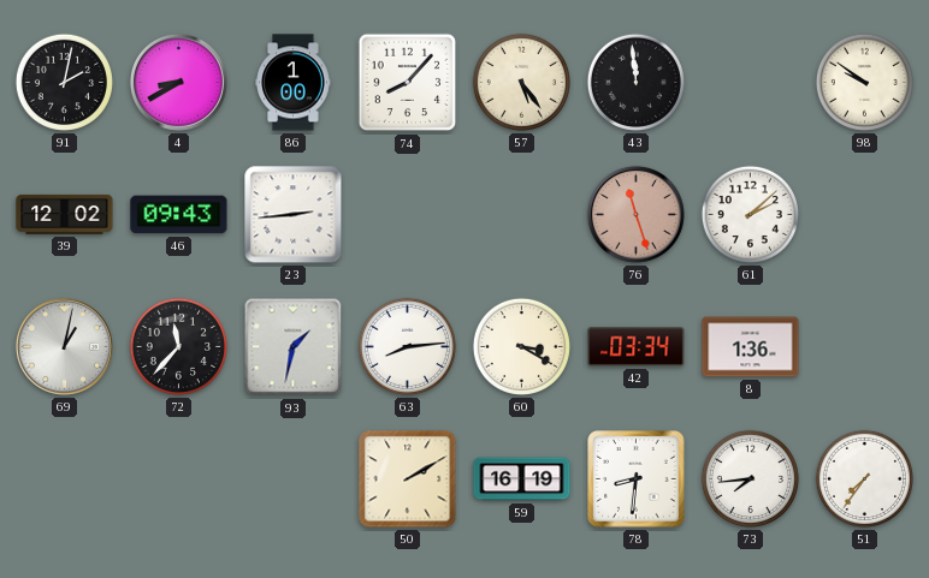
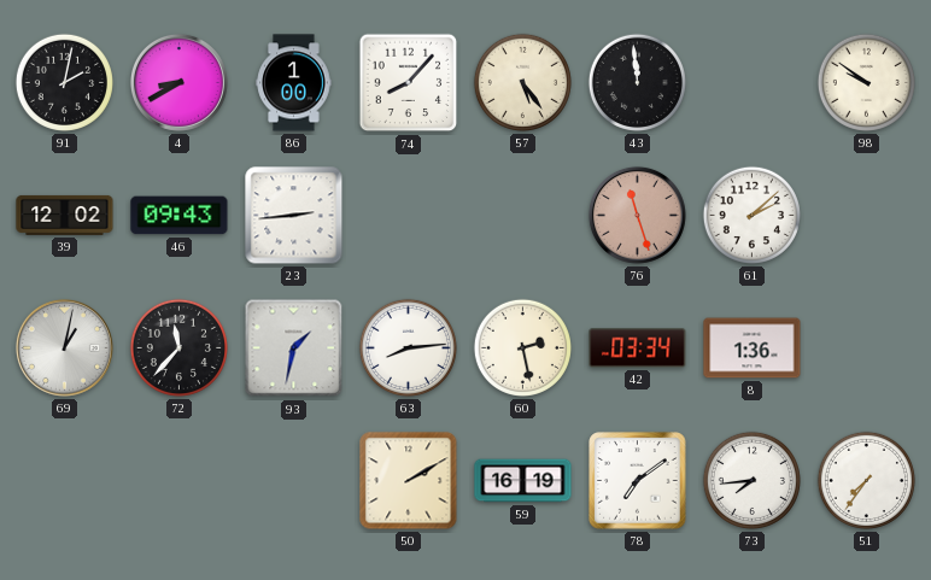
60: 3:20 -> 2:28
78: 8:31 -> 7:09
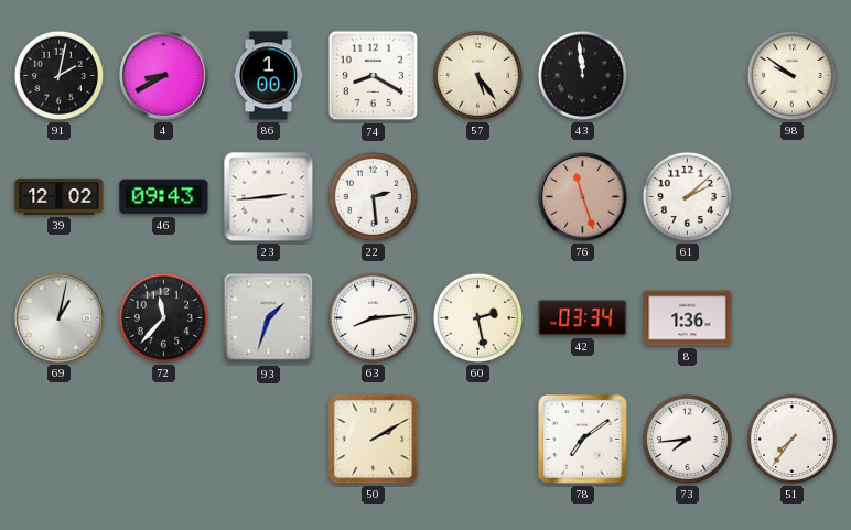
74: 8:07 -> 8:20
22: none -> 2:29
93: 1:32 -> 1:33
59: 16:19 -> none
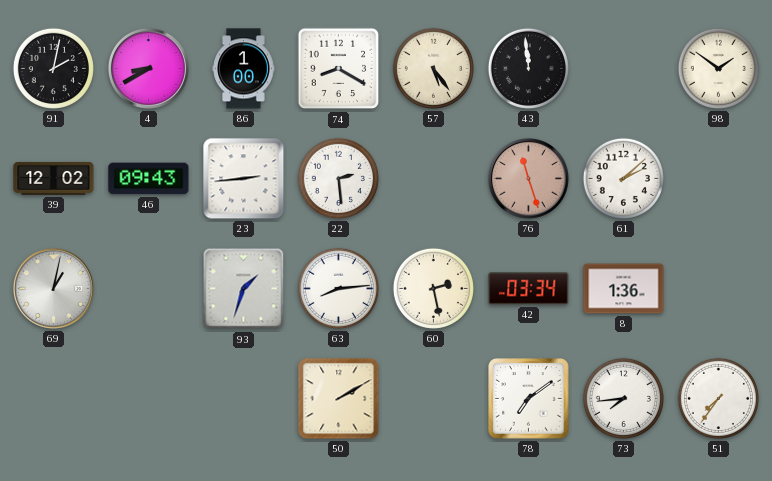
98: 9:51 -> 1:51
72: 11:37 -> none
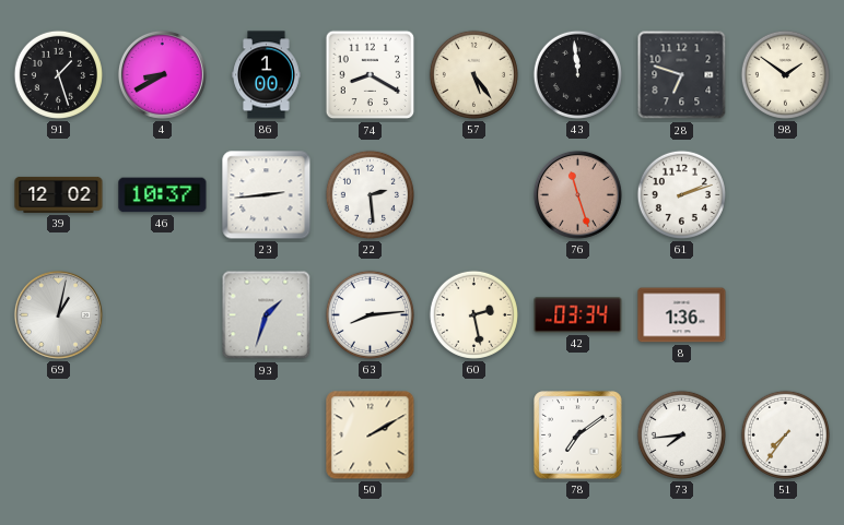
91: 2:02 -> 1:27
28: none -> 6:48
46: 09:43 -> 10:37
61: 2:08 -> 2:12
